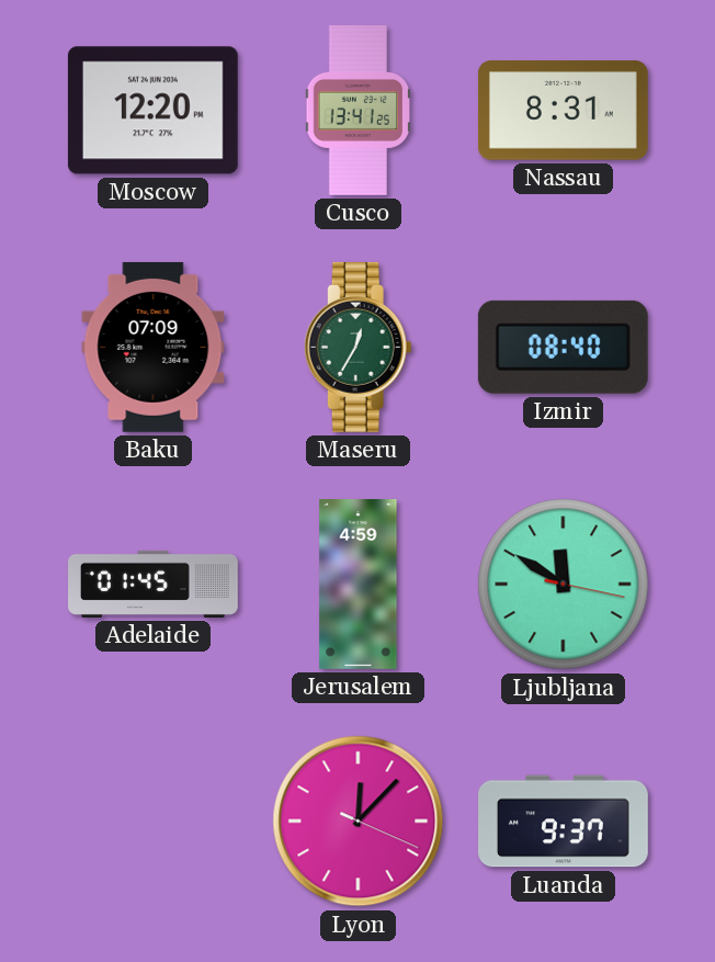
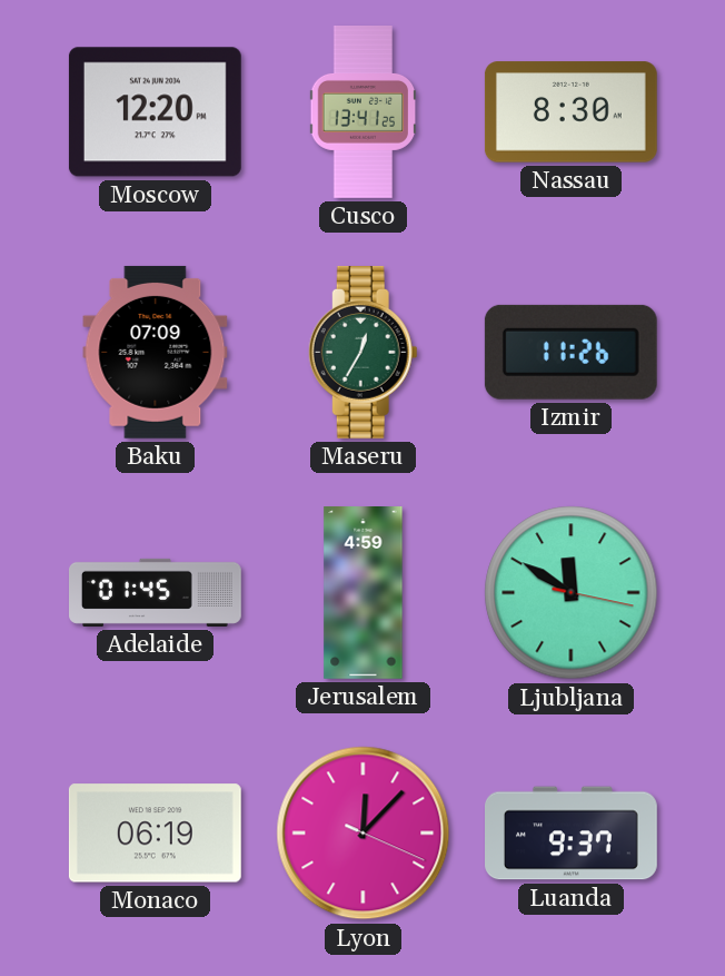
Nassau: 8:31 -> 8:30
Izmir: 08:40 -> 11:26
Monaco: none -> 06:19
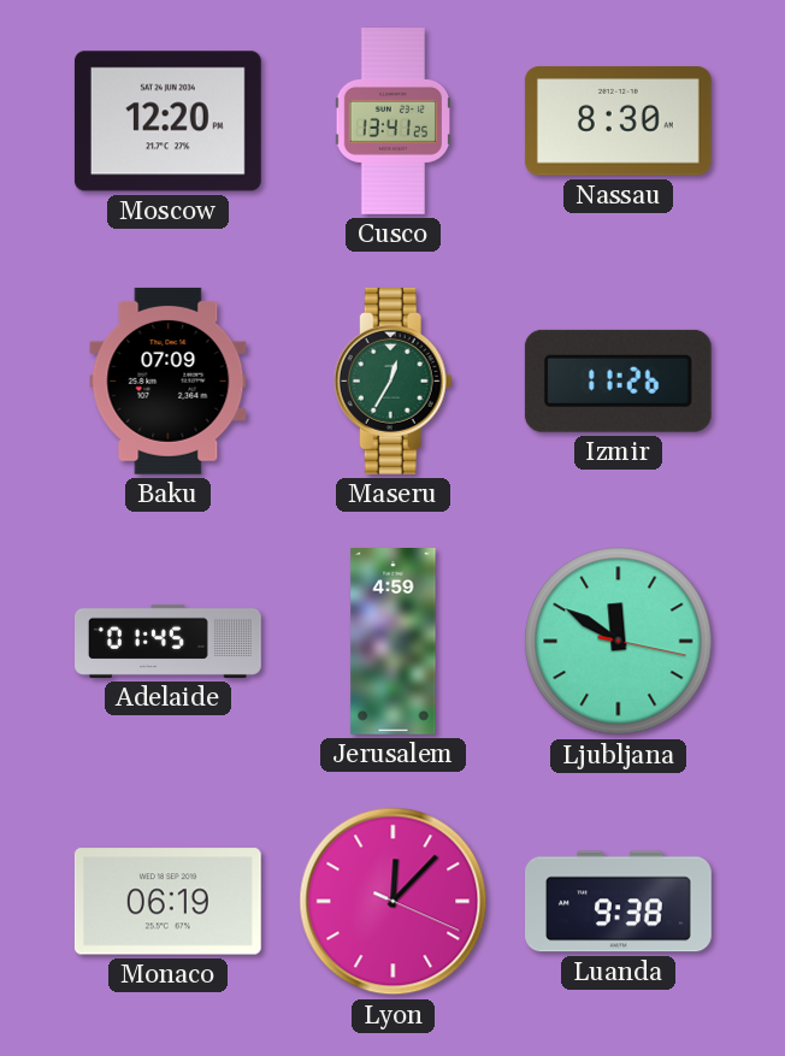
Luanda: 9:37 -> 9:38
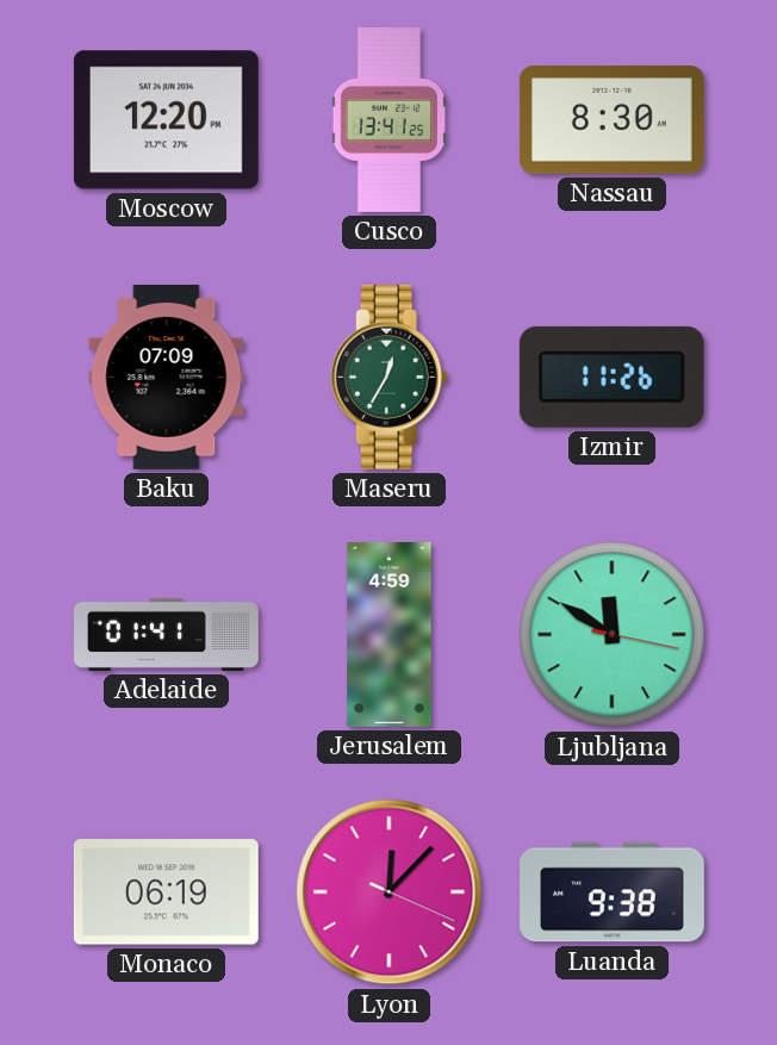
Adelaide: 01:45 -> 01:41
